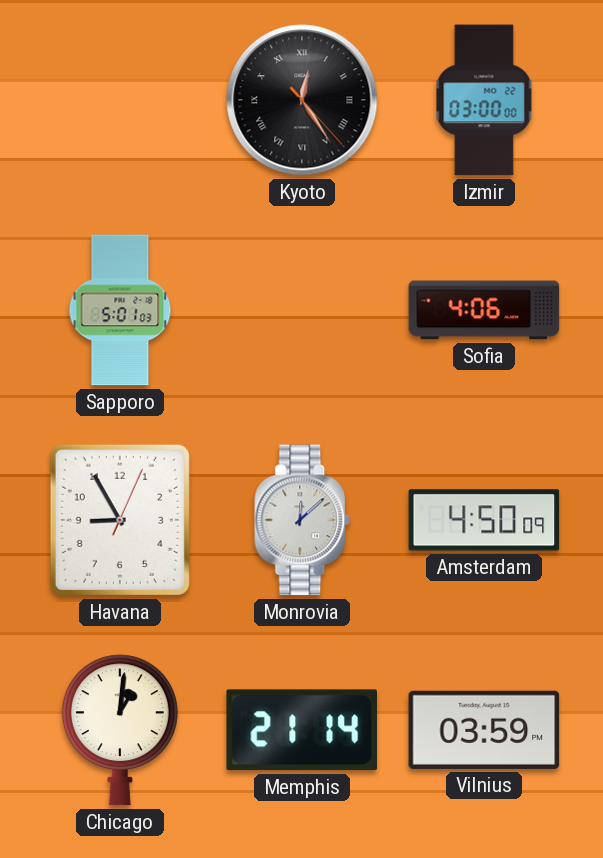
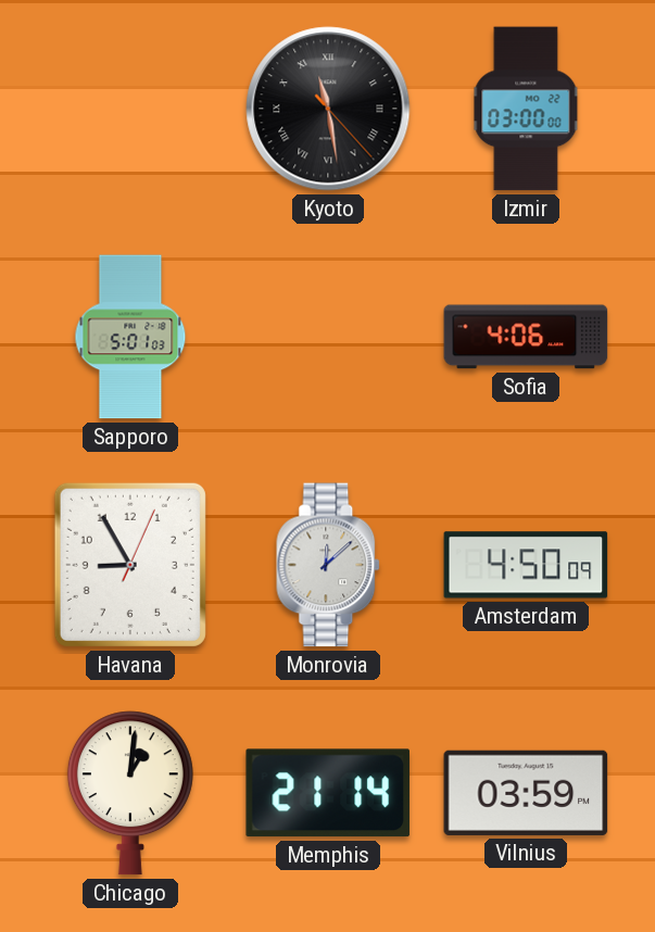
Kyoto: 12:24 -> 11:28
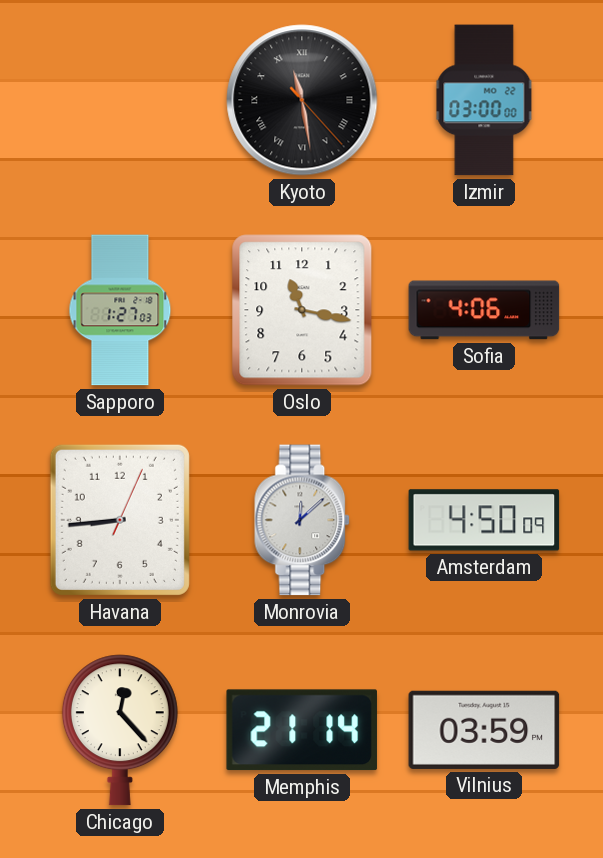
Sapporo: 5:01 -> 1:27
Oslo: none -> 11:17
Havana: 8:55 -> 8:44
Chicago: 1:01 -> 12:23
